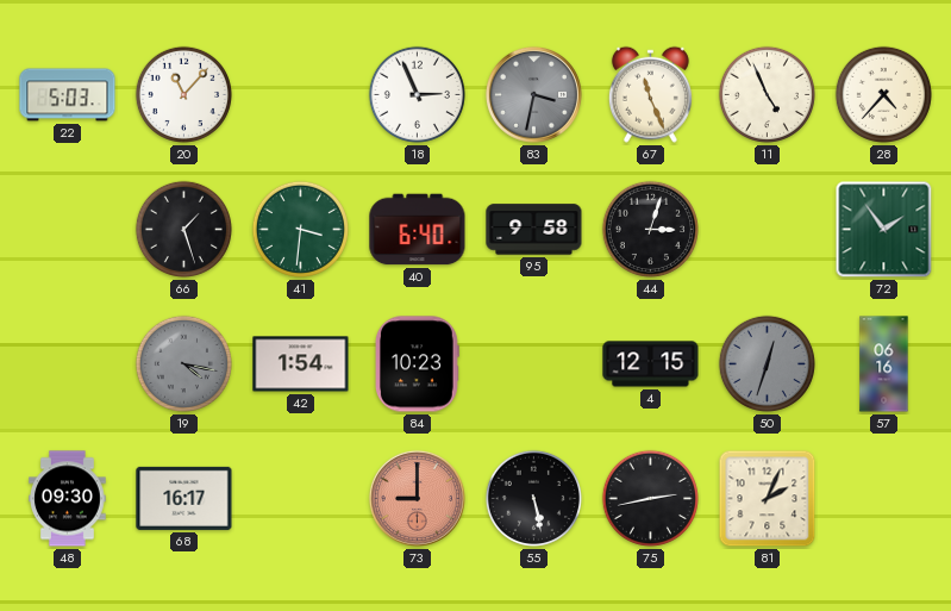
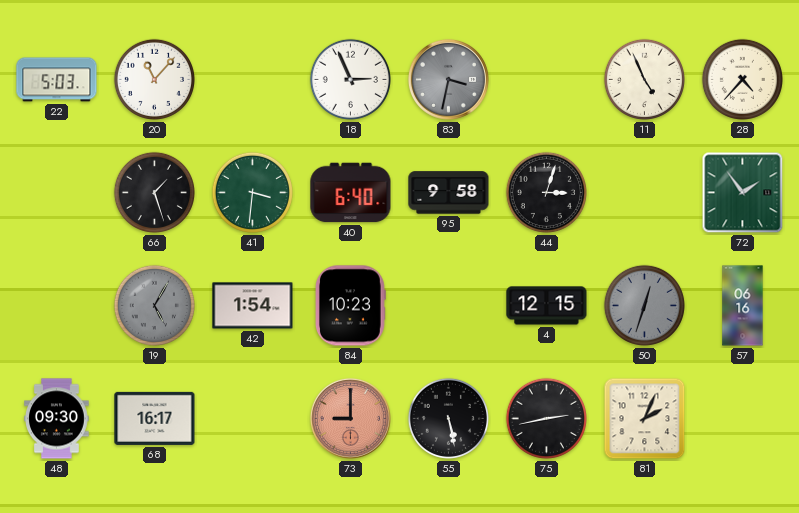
67: 11:26 -> none
19: 4:17 -> 5:05
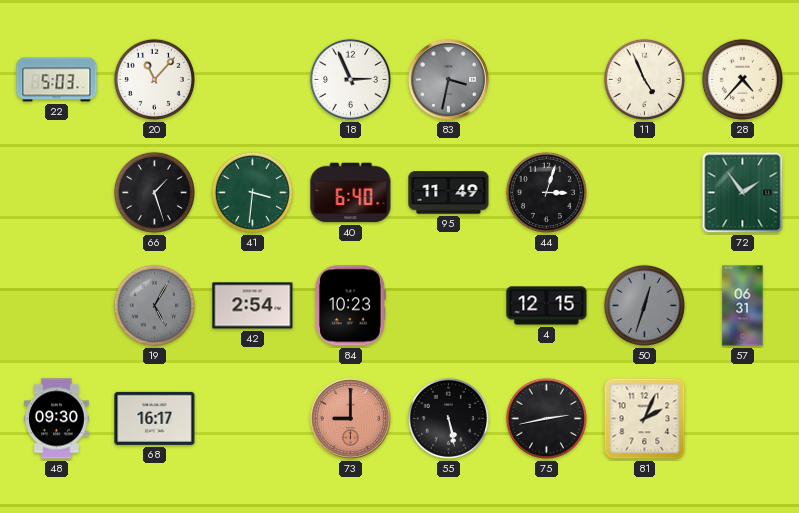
95: 9:58 -> 11:49
42: 1:54 -> 2:54
57: 06:16 -> 06:31
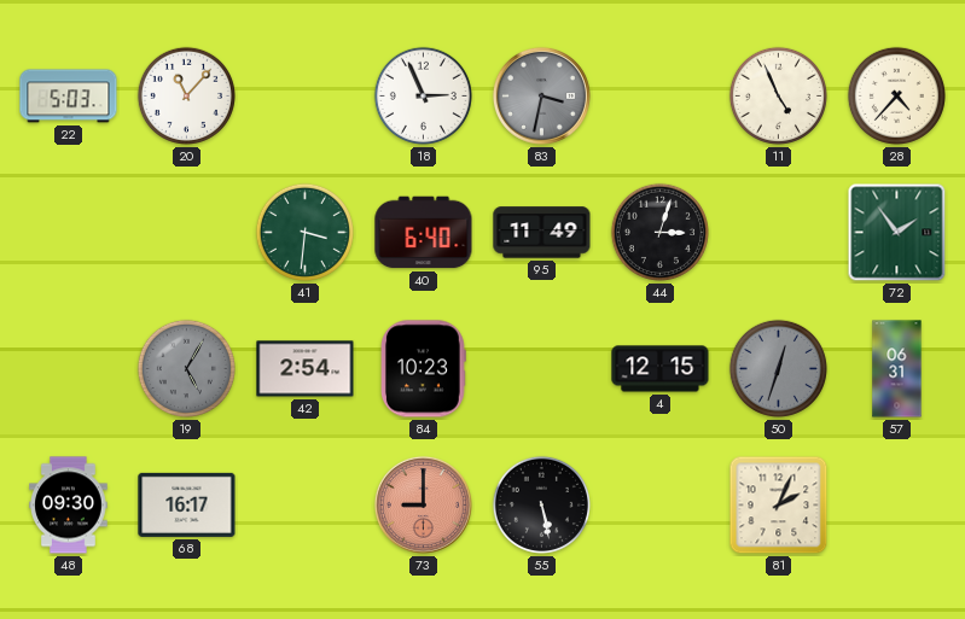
66: 1:27 -> none
75: 2:43 -> none
